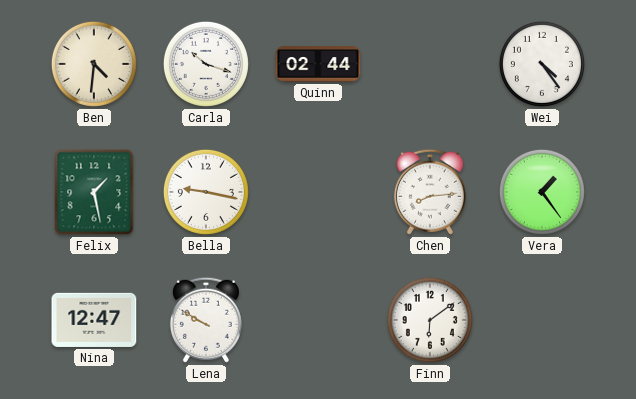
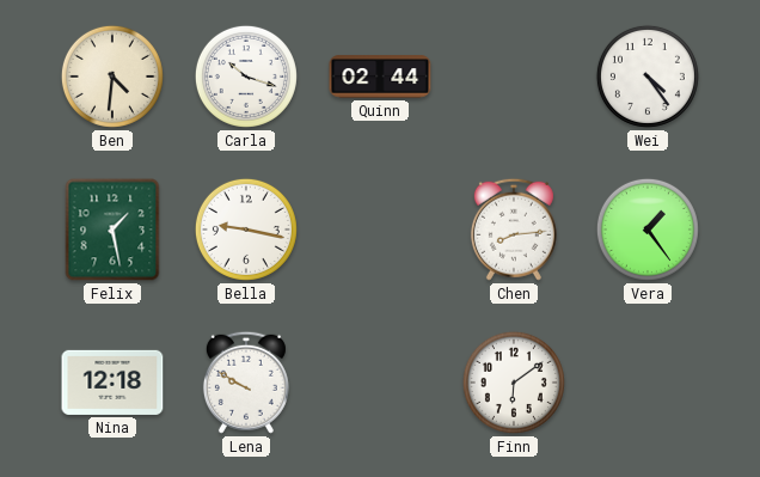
Nina: 12:47 -> 12:18
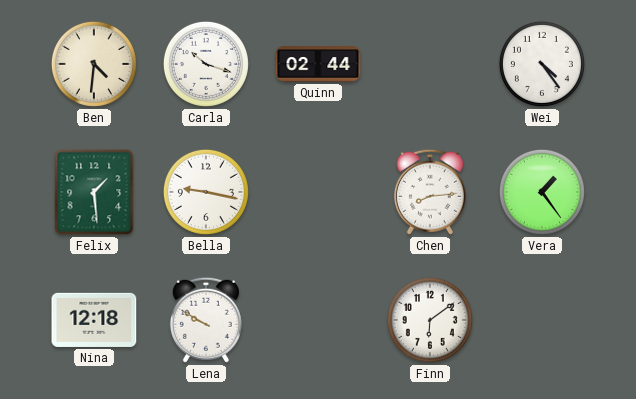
Felix: 1:28 -> 1:29
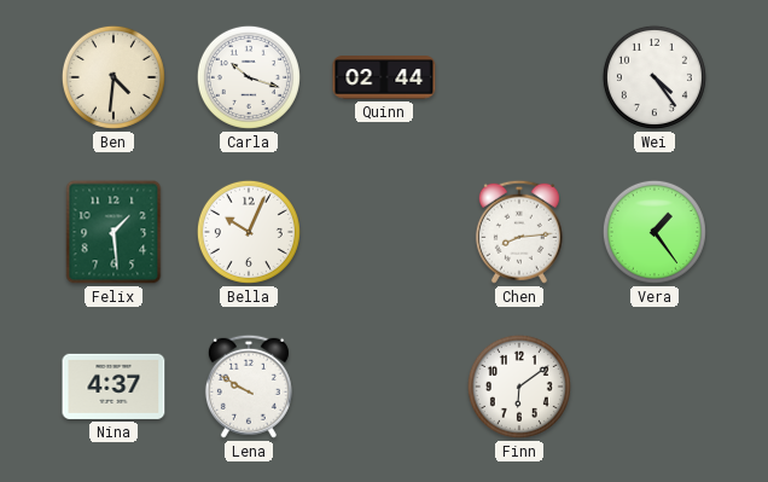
Bella: 9:17 -> 10:04
Nina: 12:18 -> 4:37
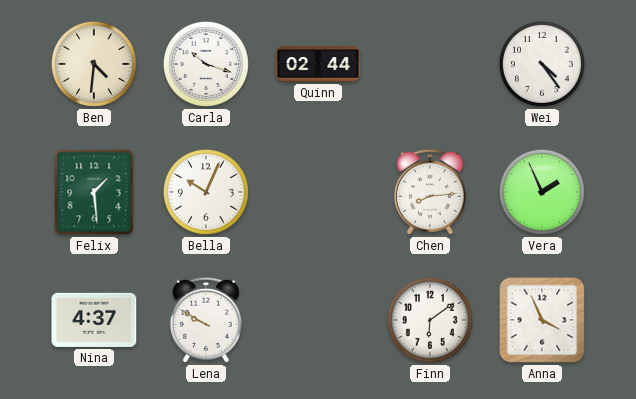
Vera: 1:24 -> 1:56
Anna: none -> 3:56
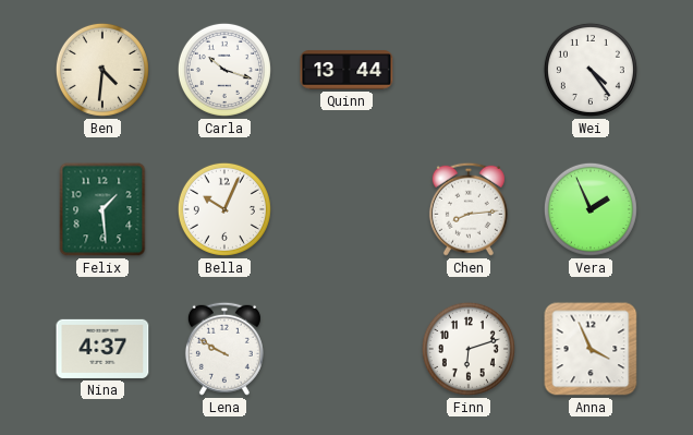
Quinn: 02:44 -> 13:44
Finn: 6:09 -> 6:12
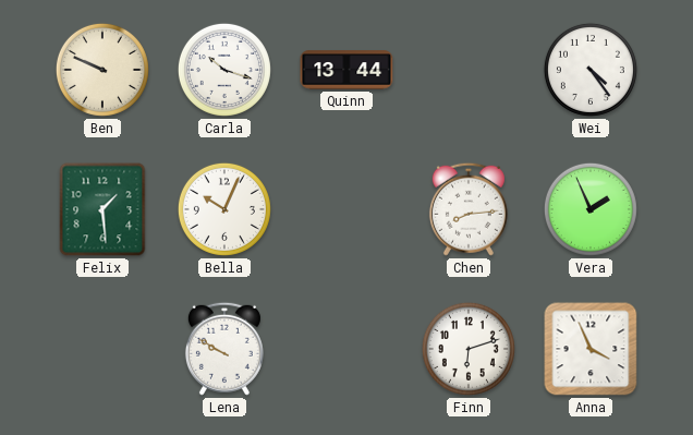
Ben: 4:31 -> 9:49
Nina: 4:37 -> none
